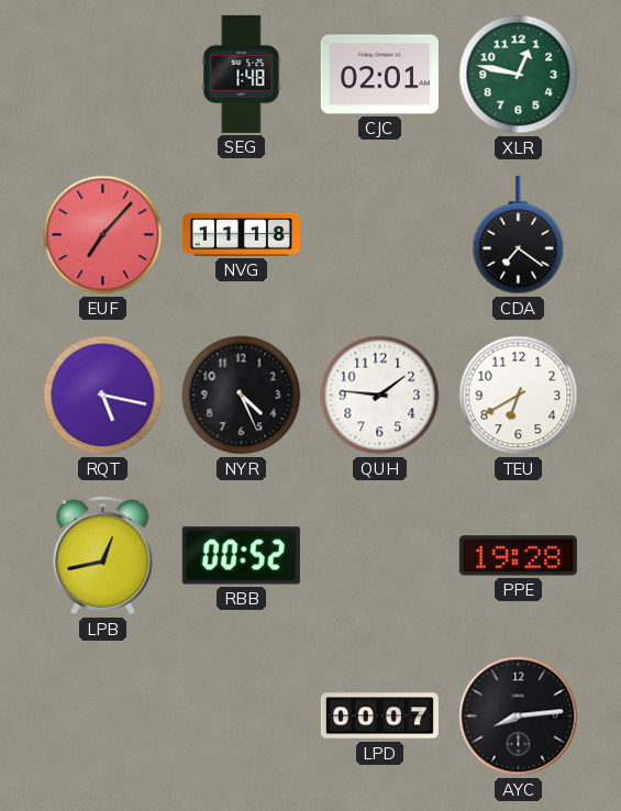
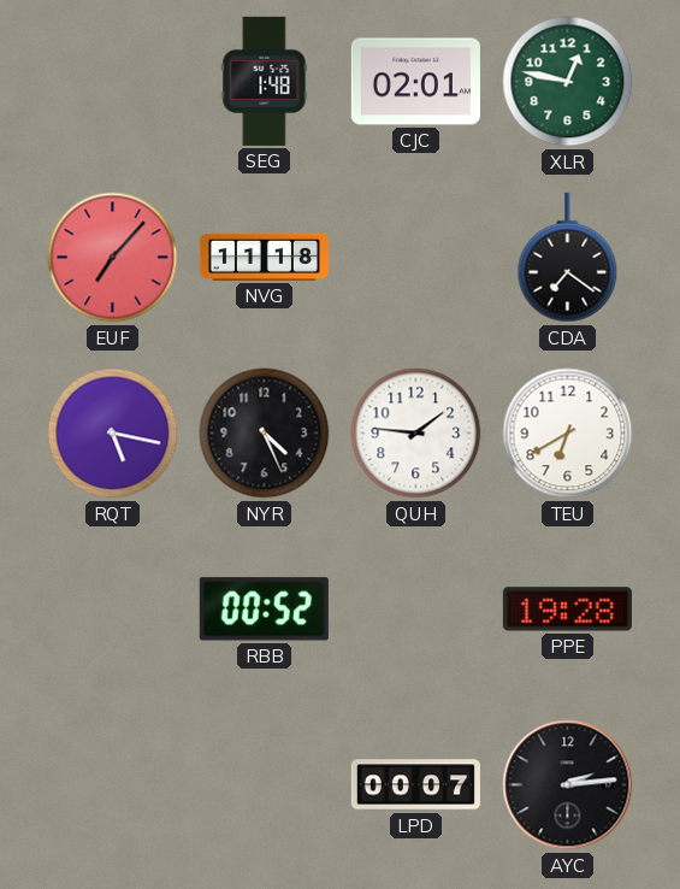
LPB: 12:43 -> none
AYC: 8:14 -> 2:14
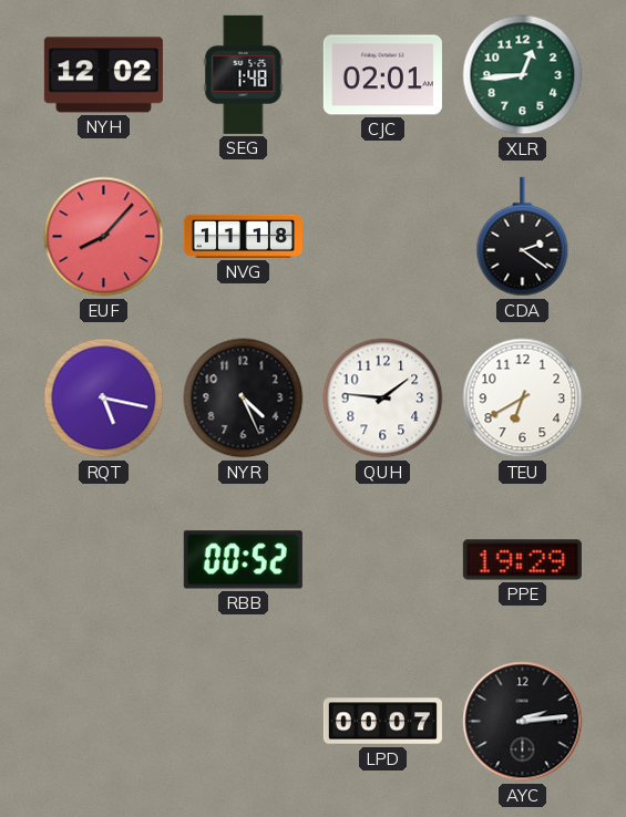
NYH: none -> 12:02
XLR: 12:47 -> 12:44
EUF: 7:07 -> 8:07
CDA: 7:21 -> 2:21
PPE: 19:28 -> 19:29
